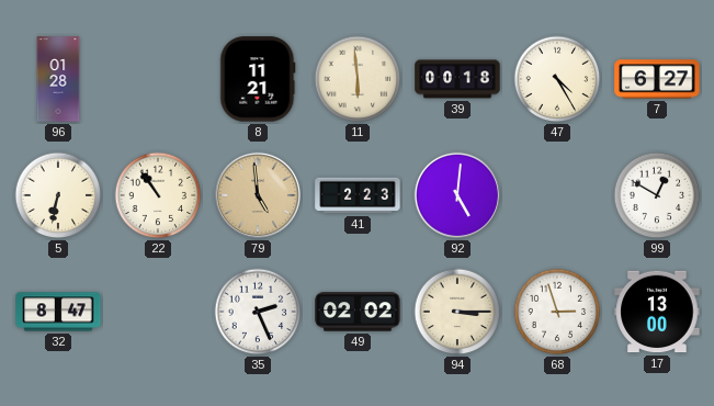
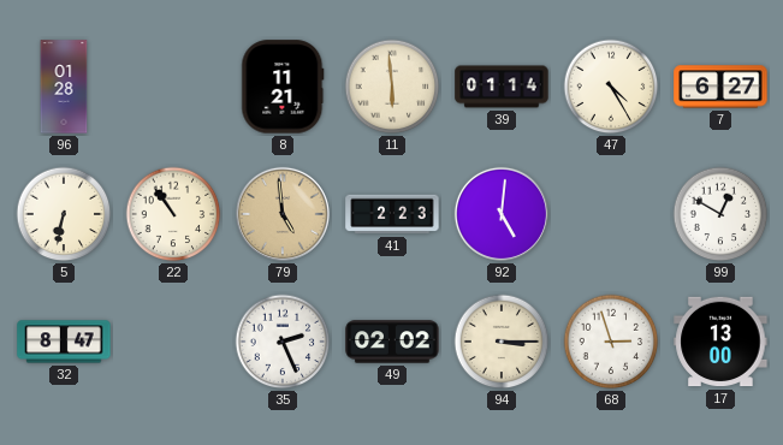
39: 00:18 -> 01:14
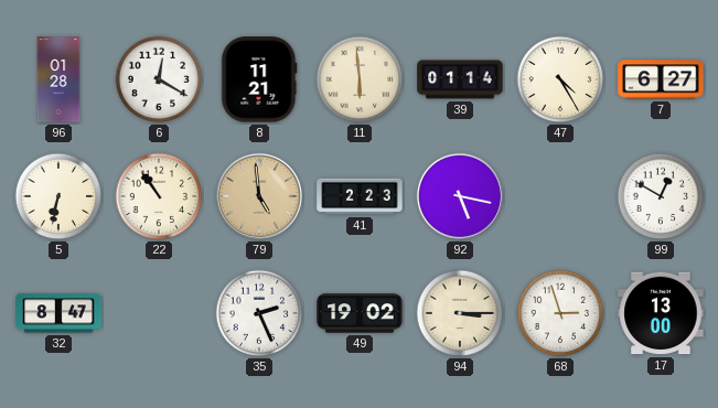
6: none -> 12:20
92: 5:01 -> 5:17
49: 02:02 -> 19:02
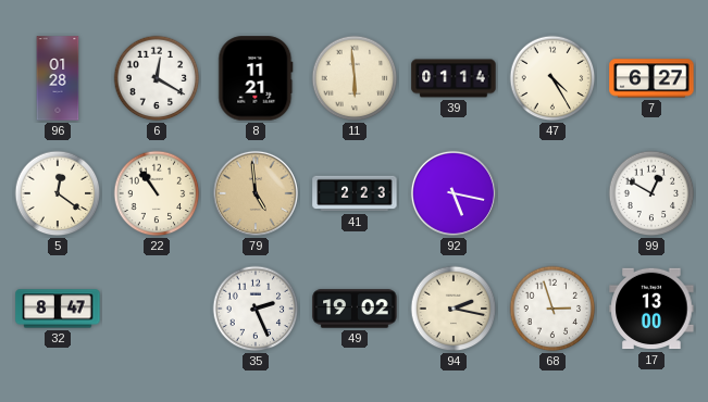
5: 6:32 -> 12:21
94: 3:15 -> 2:17
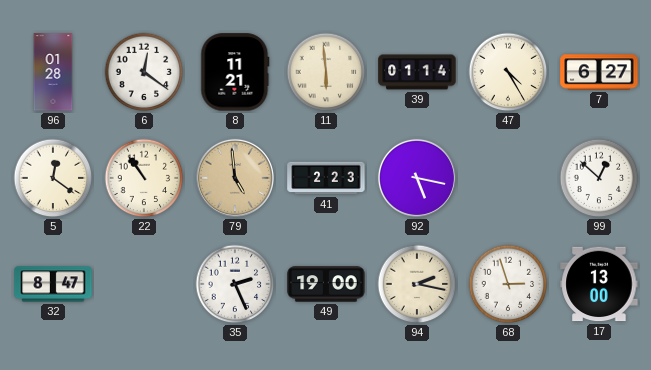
6: 12:20 -> 12:21
99: 12:50 -> 12:52
49: 19:02 -> 19:00
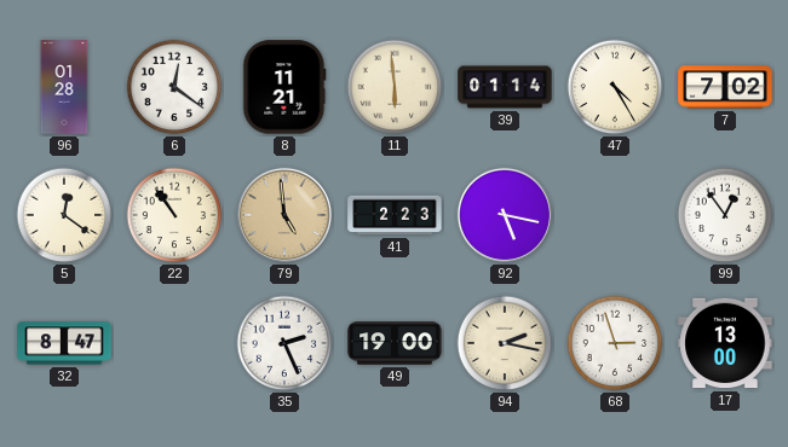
7: 6:27 -> 7:02
99: 12:52 -> 12:54
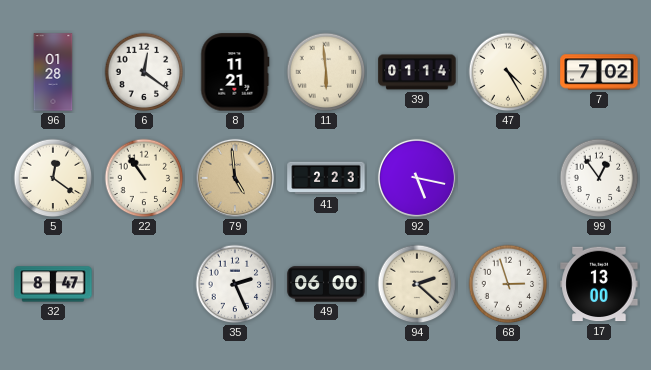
49: 19:00 -> 06:00
94: 2:17 -> 2:22
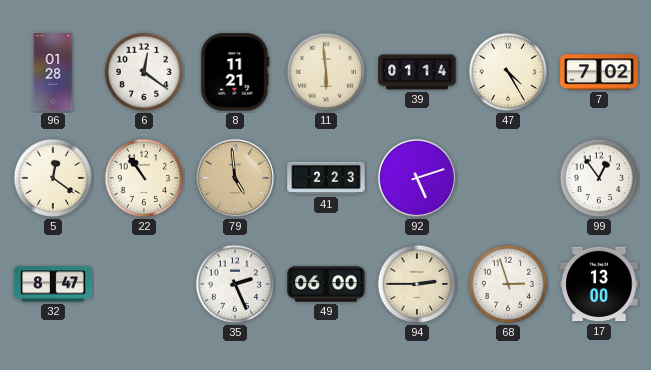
92: 5:17 -> 5:12
94: 2:22 -> 2:45
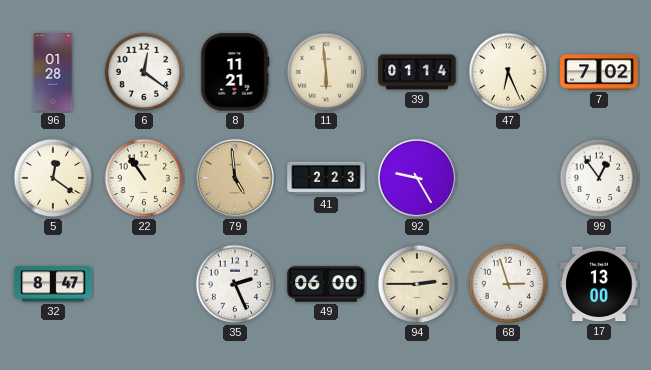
47: 4:25 -> 6:26
92: 5:12 -> 9:25
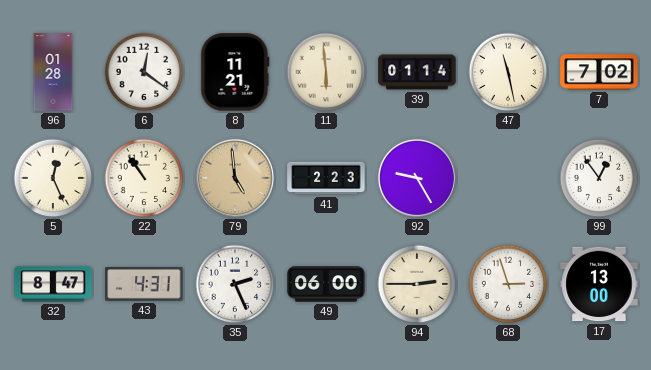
47: 6:26 -> 11:28
5: 12:21 -> 12:26
43: none -> 4:31
